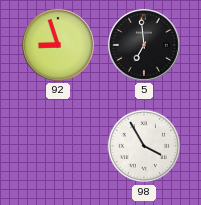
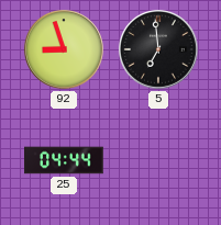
25: none -> 04:44
98: 3:55 -> none
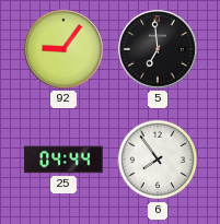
92: 8:57 -> 9:06
6: none -> 7:54
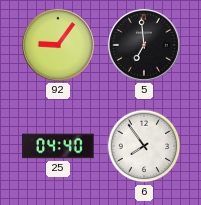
25: 04:44 -> 04:40
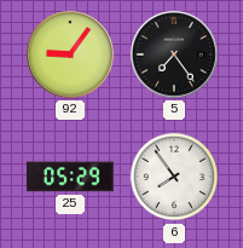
5: 6:59 -> 7:24
25: 04:40 -> 05:29
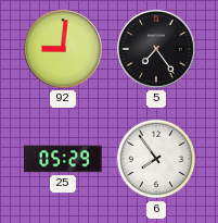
92: 9:06 -> 9:01
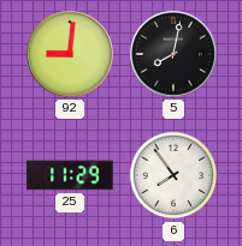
5: 7:24 -> 8:02
25: 05:29 -> 11:29
